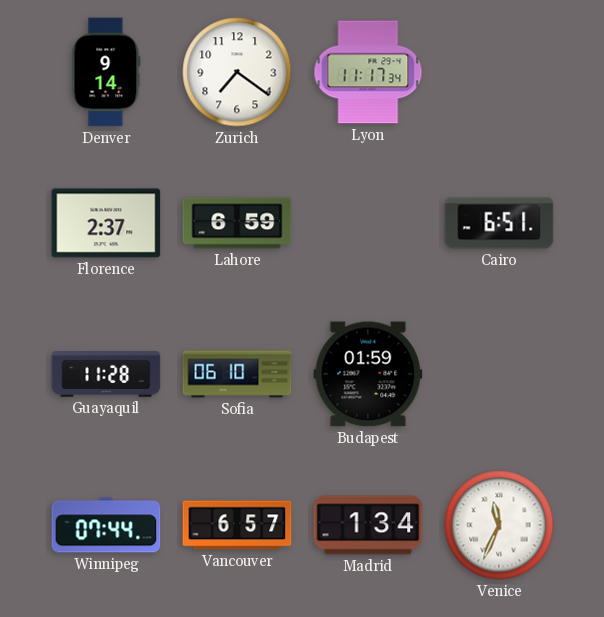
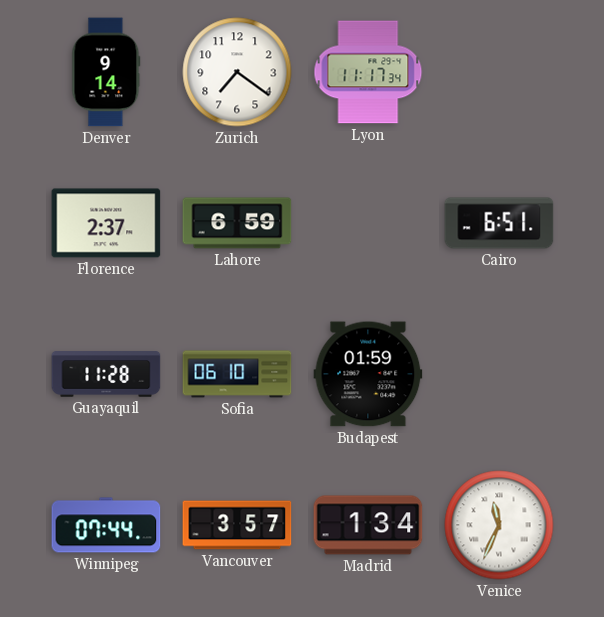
Vancouver: 6:57 -> 3:57
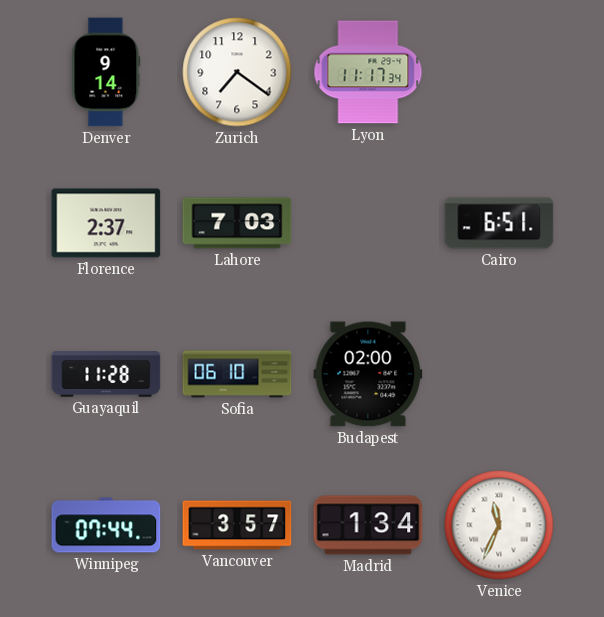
Lahore: 6:59 -> 7:03
Budapest: 01:59 -> 02:00
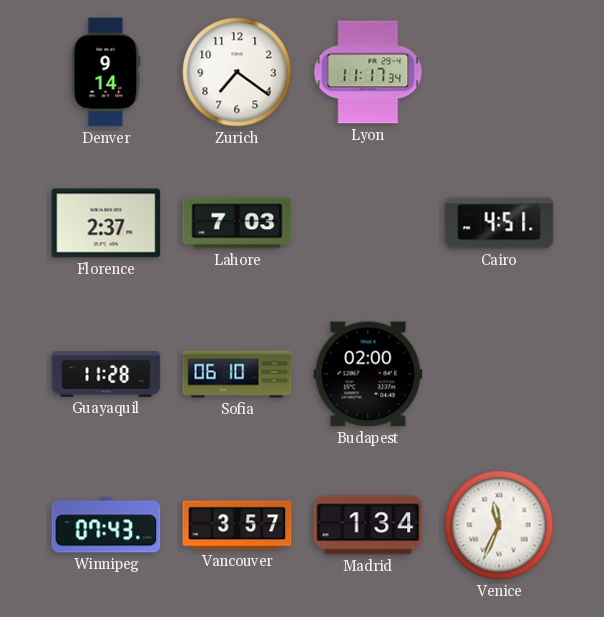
Cairo: 6:51 -> 4:51
Winnipeg: 07:44 -> 07:43
